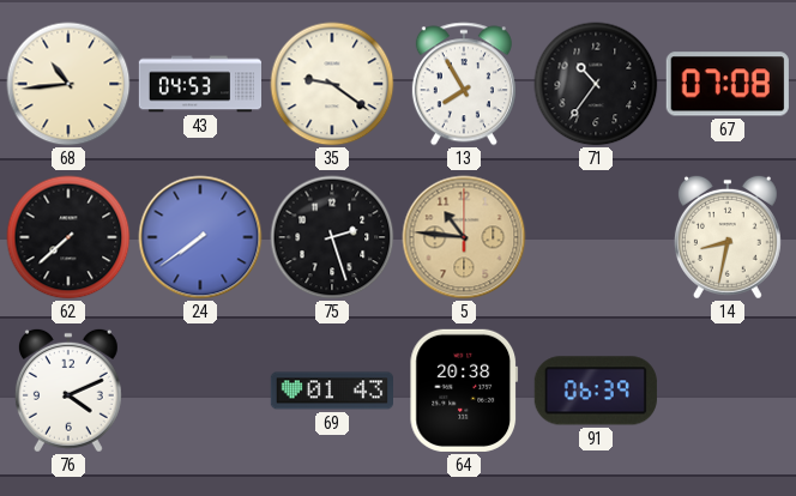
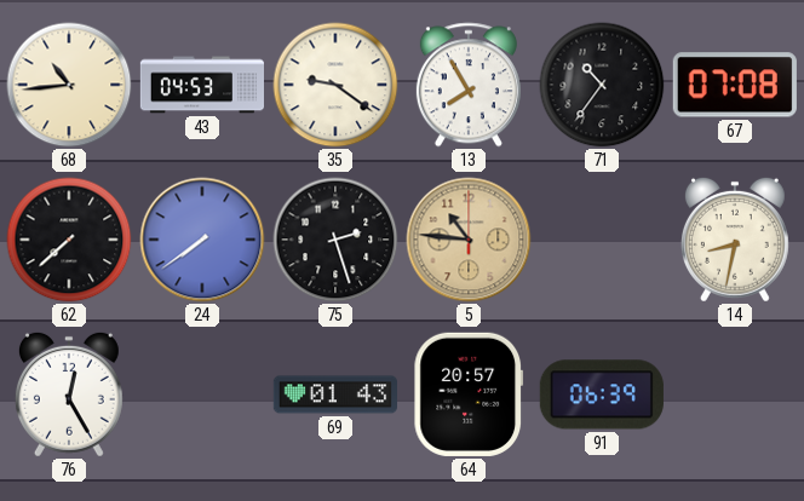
76: 4:11 -> 12:25
64: 20:38 -> 20:57
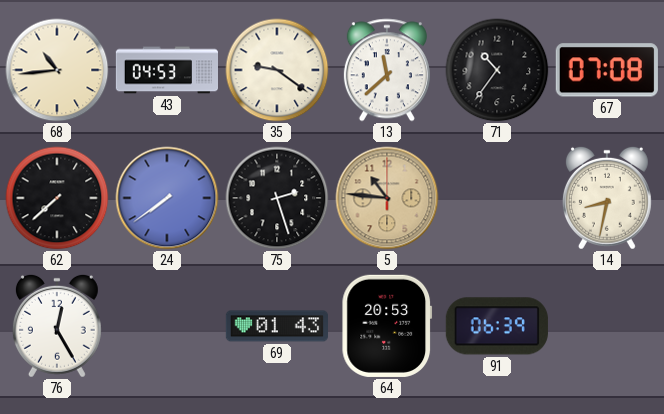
13: 7:55 -> 11:38
64: 20:57 -> 20:53
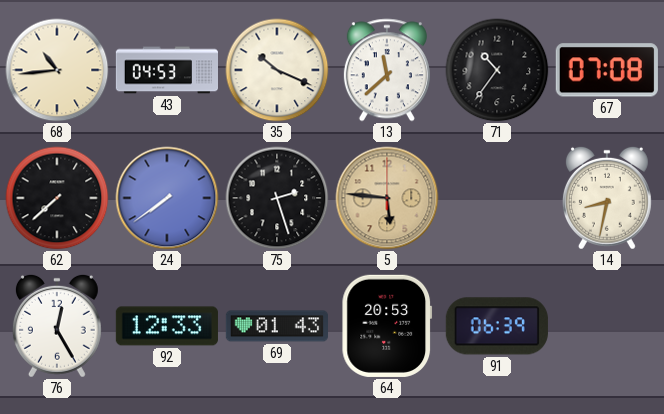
35: 9:21 -> 10:19
5: 10:46 -> 5:46
92: none -> 12:33
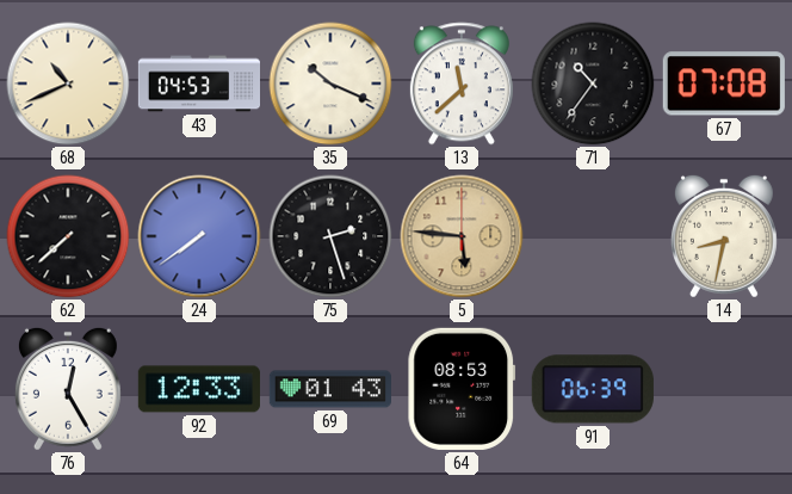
68: 10:44 -> 10:41
64: 20:53 -> 08:53
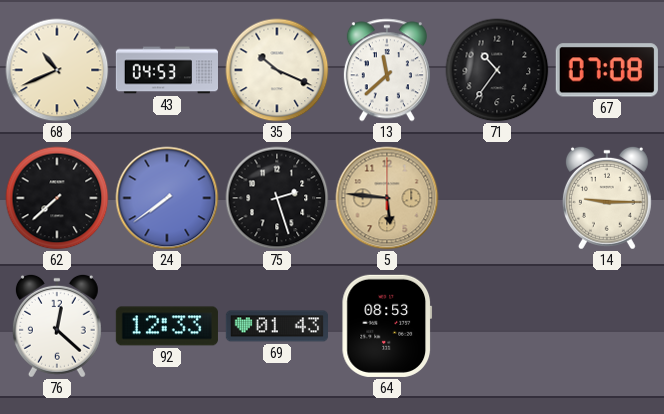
14: 8:32 -> 9:15
76: 12:25 -> 12:22
91: 06:39 -> none
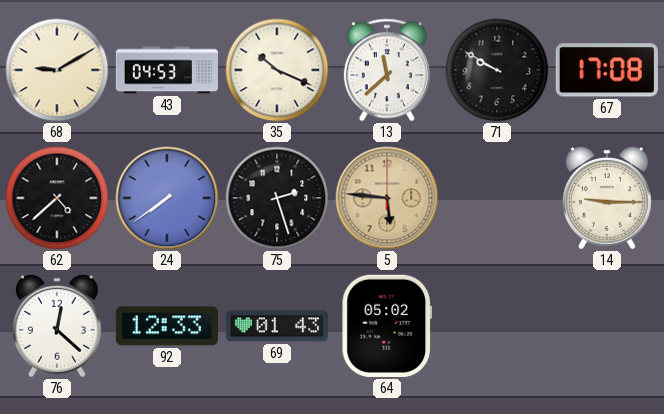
68: 10:41 -> 9:10
71: 10:36 -> 9:50
67: 07:08 -> 17:08
62: 7:38 -> 4:38
64: 08:53 -> 05:02
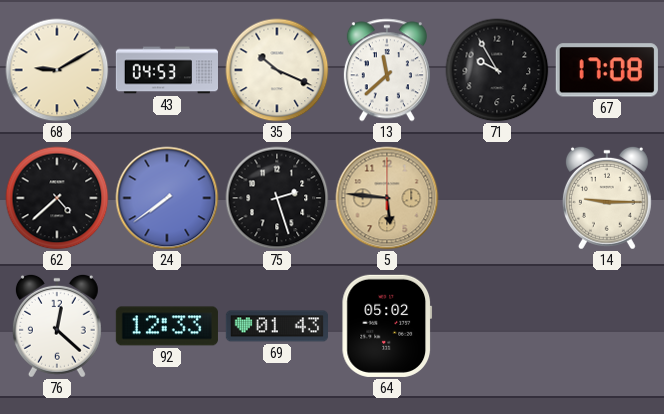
71: 9:50 -> 9:55
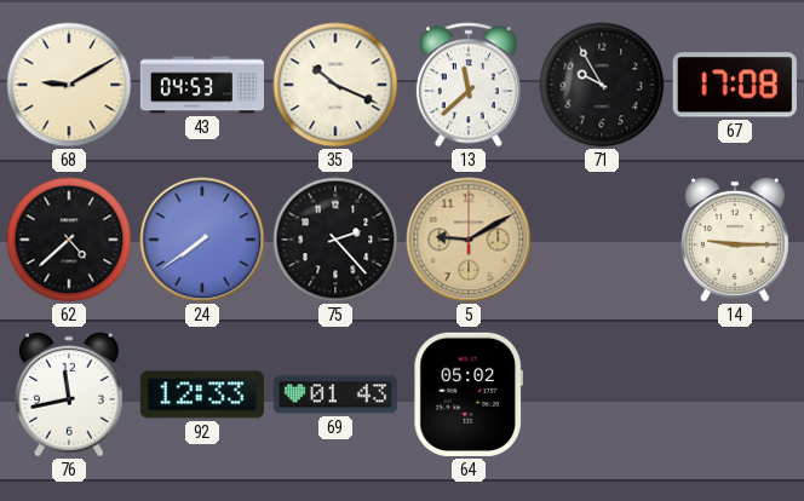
75: 2:27 -> 2:23
5: 5:46 -> 9:10
76: 12:22 -> 11:43
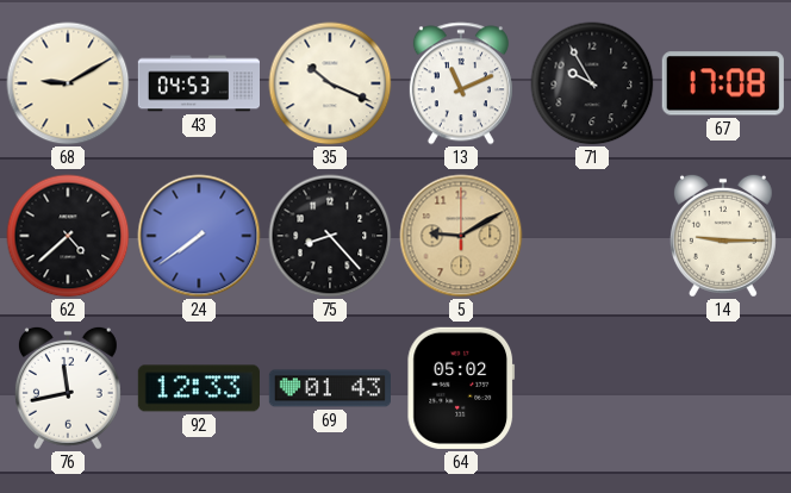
13: 11:38 -> 11:11
75: 2:23 -> 8:23
